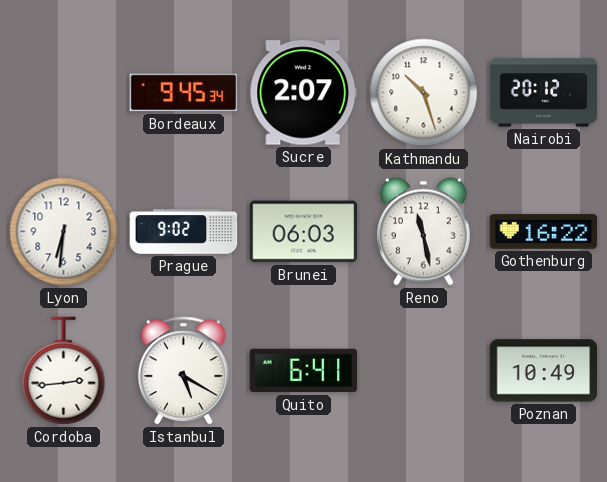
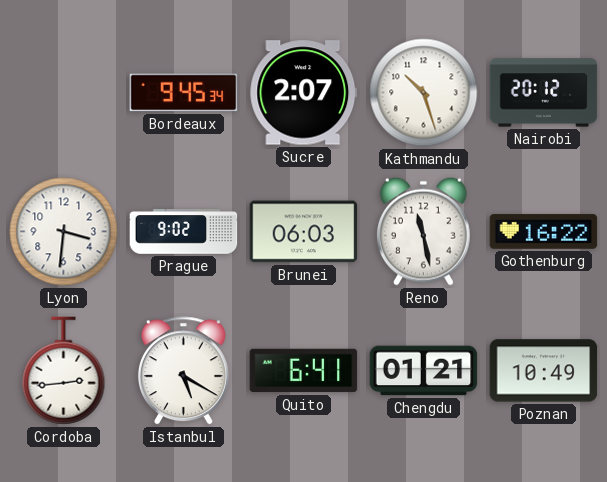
Lyon: 6:31 -> 3:31
Chengdu: none -> 01:21
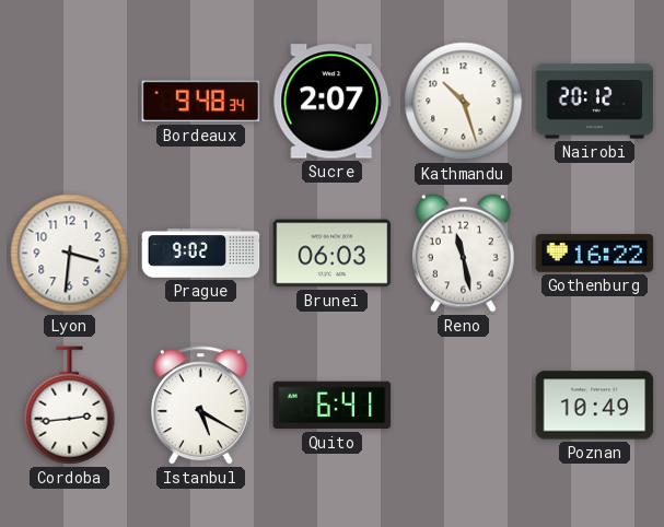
Bordeaux: 9:45 -> 9:48
Chengdu: 01:21 -> none
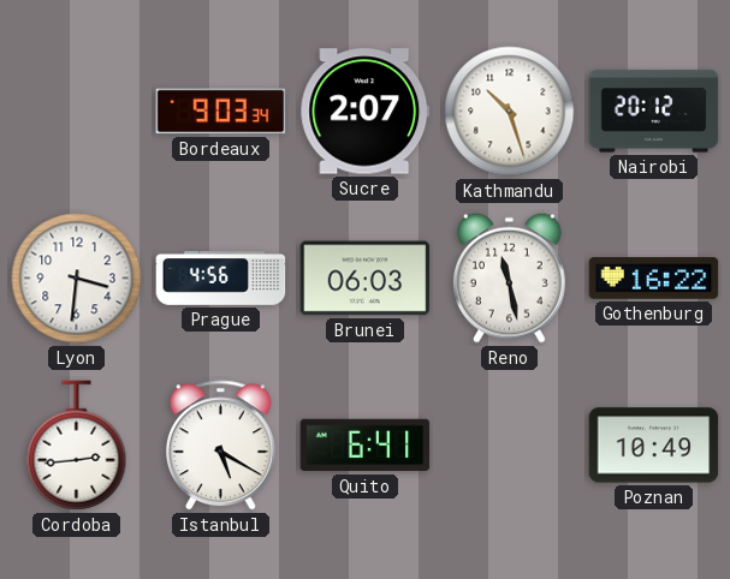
Bordeaux: 9:48 -> 9:03
Prague: 9:02 -> 4:56
